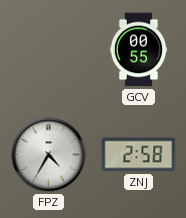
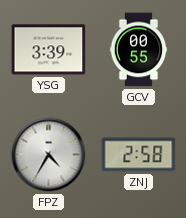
YSG: none -> 3:39
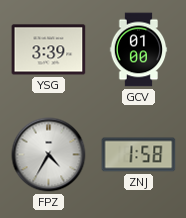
GCV: 00:55 -> 01:00
ZNJ: 2:58 -> 1:58
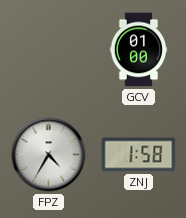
YSG: 3:39 -> none
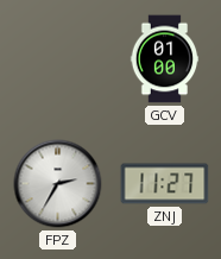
FPZ: 4:35 -> 2:35
ZNJ: 1:58 -> 11:27
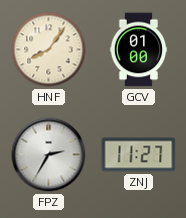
HNF: none -> 8:06
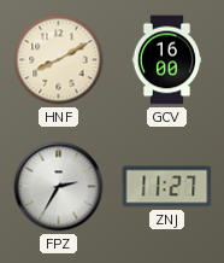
HNF: 8:06 -> 8:10
GCV: 01:00 -> 16:00
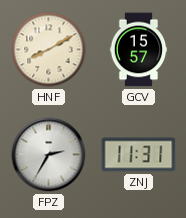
GCV: 16:00 -> 15:57
ZNJ: 11:27 -> 11:31
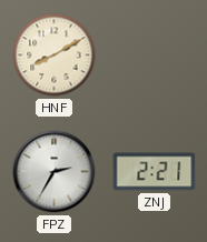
GCV: 15:57 -> none
ZNJ: 11:31 -> 2:21
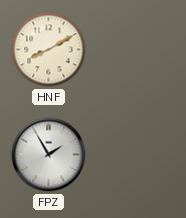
FPZ: 2:35 -> 1:55
ZNJ: 2:21 -> none
